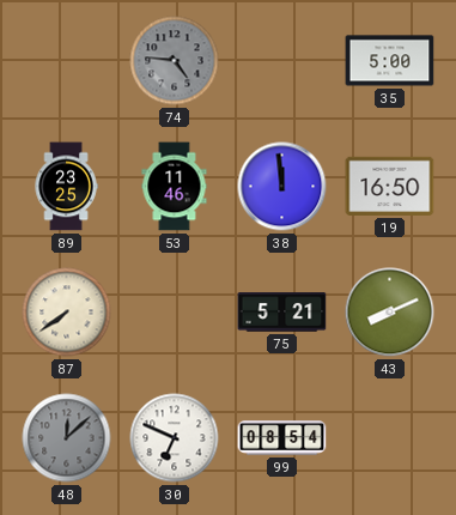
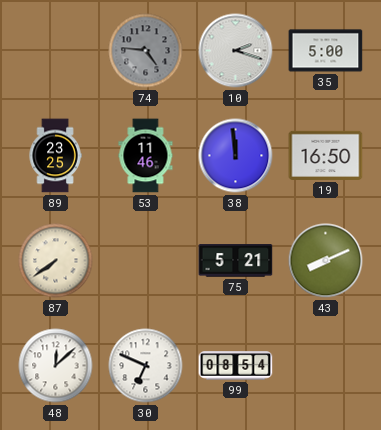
10: none -> 2:18
48 dial: grey -> white
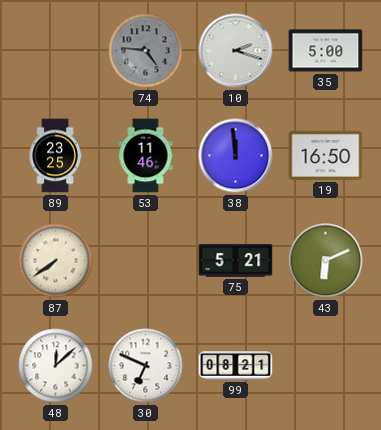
43: 8:11 -> 6:11
99: 08:54 -> 08:21
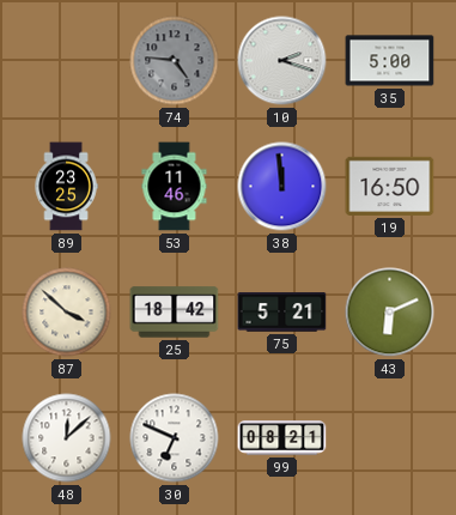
87: 7:39 -> 3:52
25: none -> 18:42
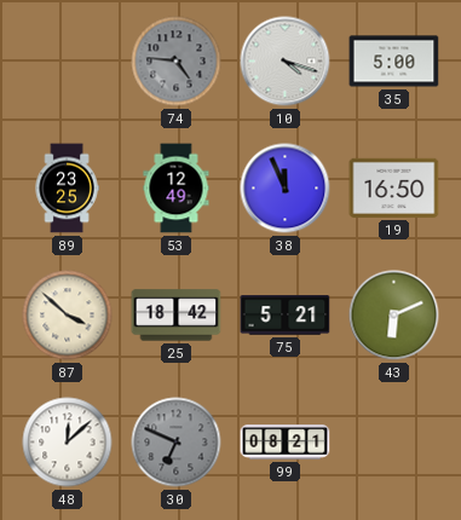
10: 2:18 -> 4:18
53: 11:46 -> 12:49
38: 11:59 -> 11:56
30 dial: white -> grey
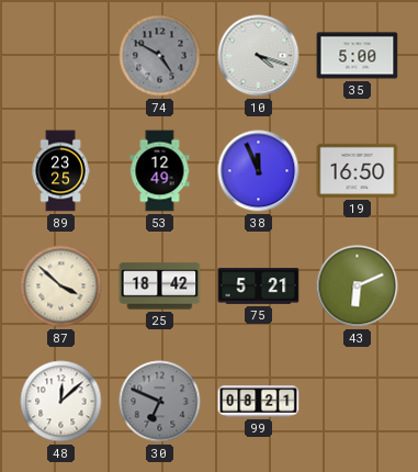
74: 4:46 -> 4:50
